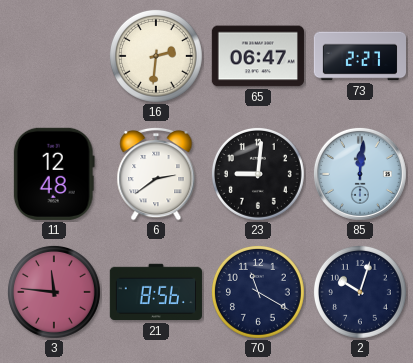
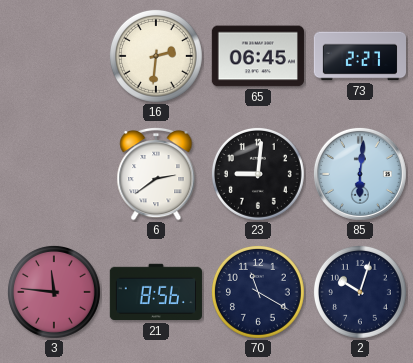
65: 06:47 -> 06:45
11: 12:48 -> none
85: 12:01 -> 6:01
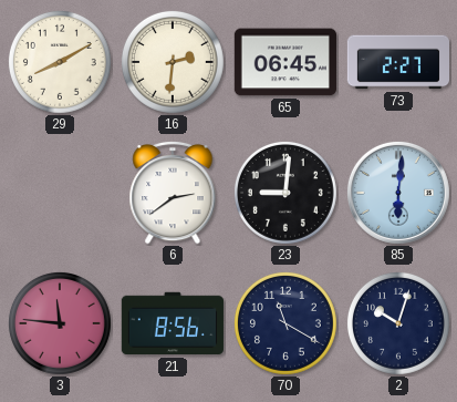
29: none -> 8:10
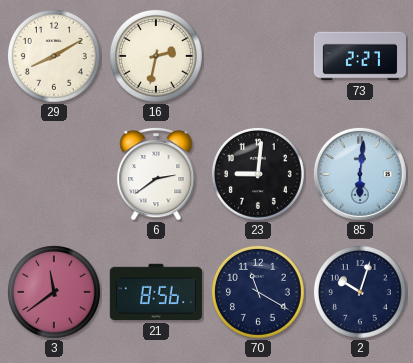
16: 2:31 -> 2:32
65: 06:45 -> none
3: 11:46 -> 11:39
